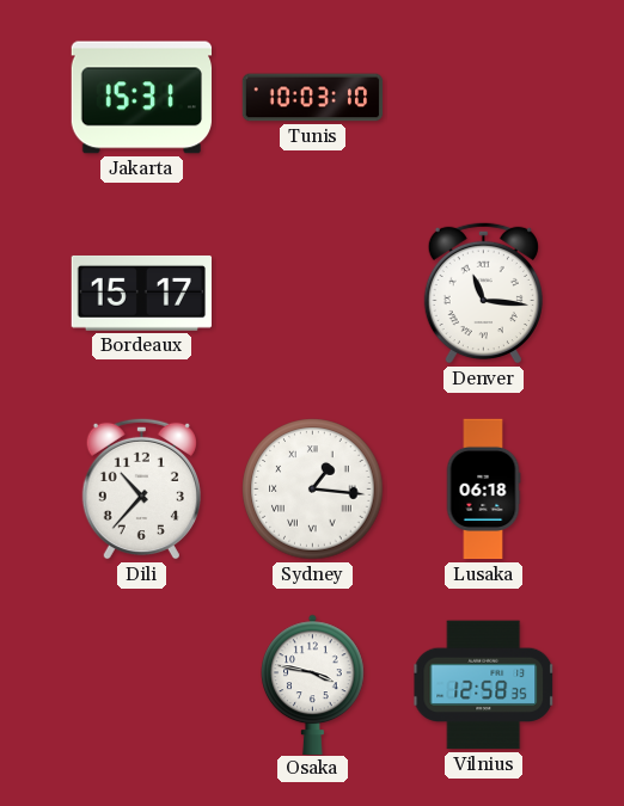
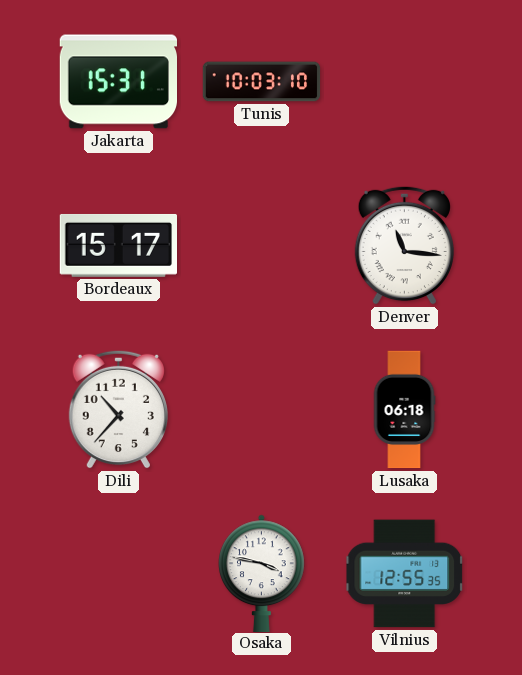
Sydney: 1:16 -> none
Vilnius: 12:58 -> 12:55
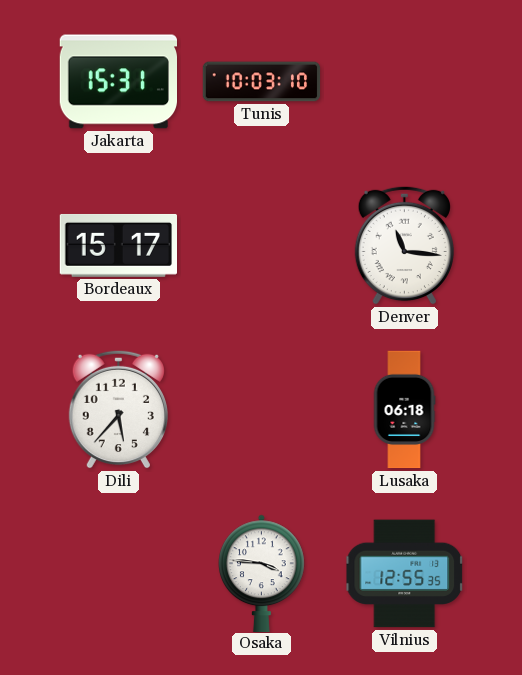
Dili: 10:37 -> 5:37
Osaka: 3:47 -> 3:46
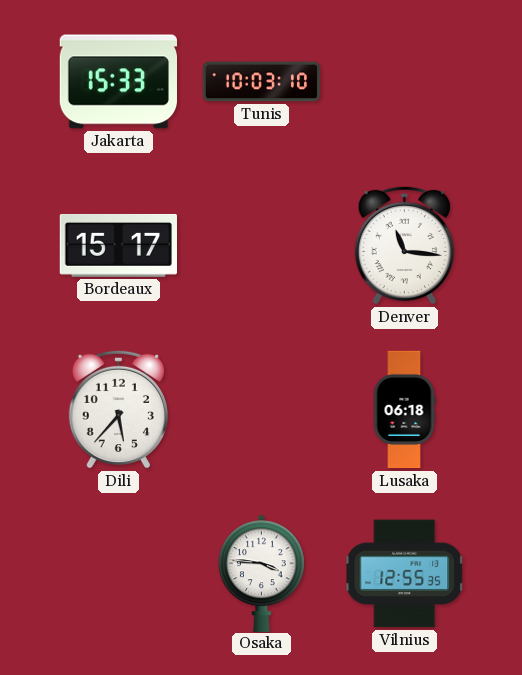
Jakarta: 15:31 -> 15:33
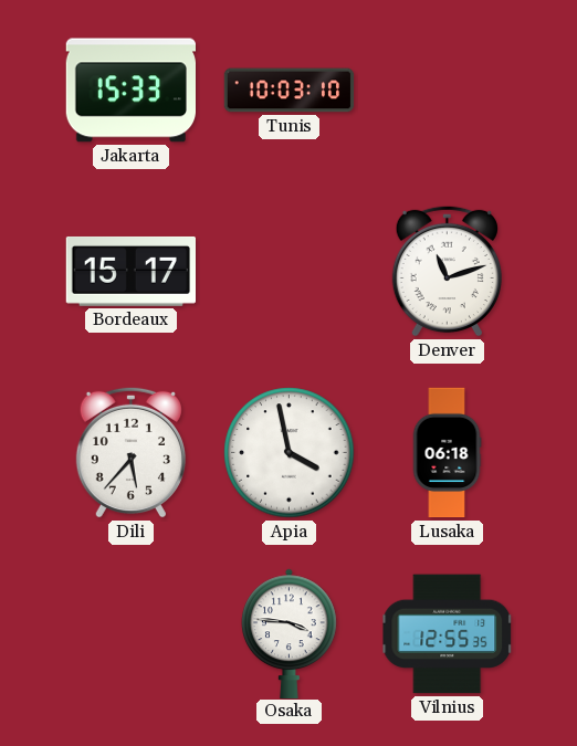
Denver: 11:16 -> 11:12
Apia: none -> 3:58
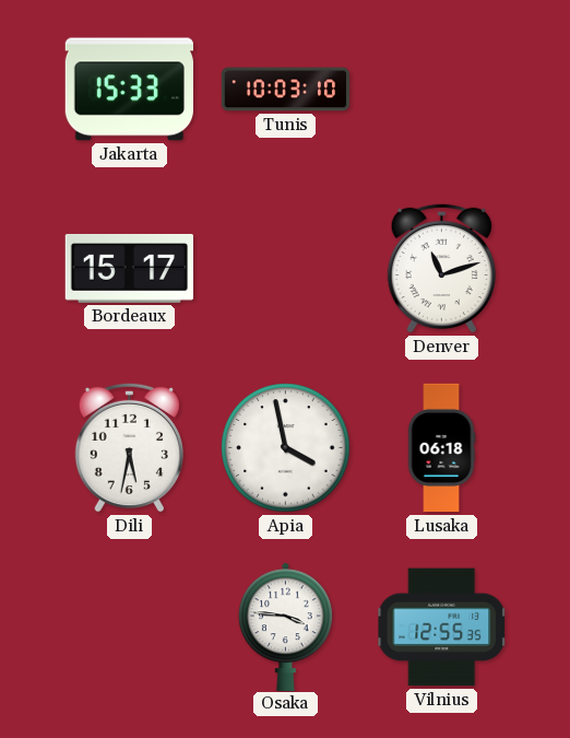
Dili: 5:37 -> 5:32
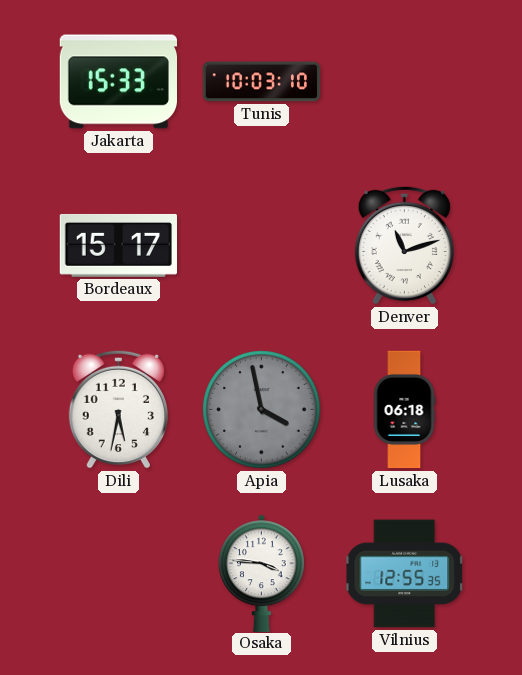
Apia dial: white -> grey
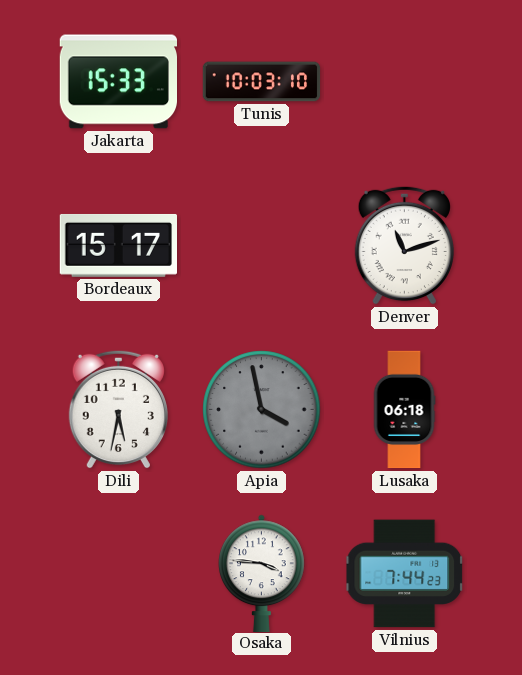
Vilnius: 12:55 -> 7:44
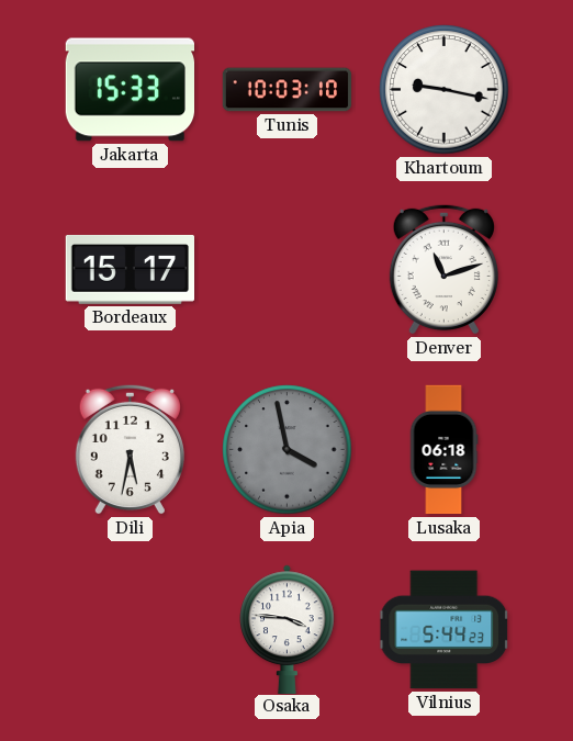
Khartoum: none -> 9:17
Vilnius: 7:44 -> 5:44
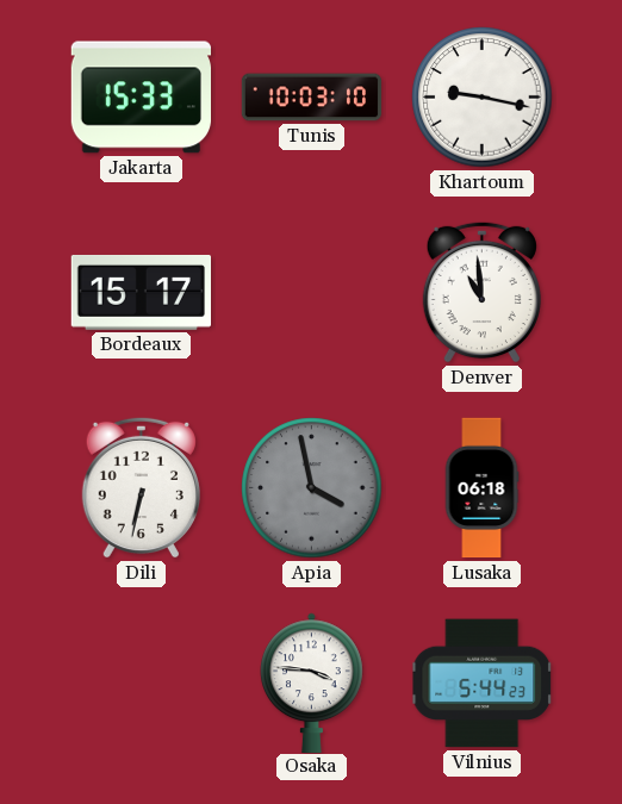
Denver: 11:12 -> 10:59
Dili: 5:32 -> 6:32
